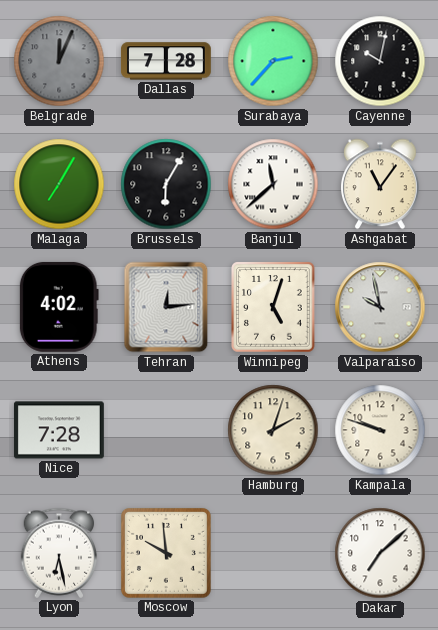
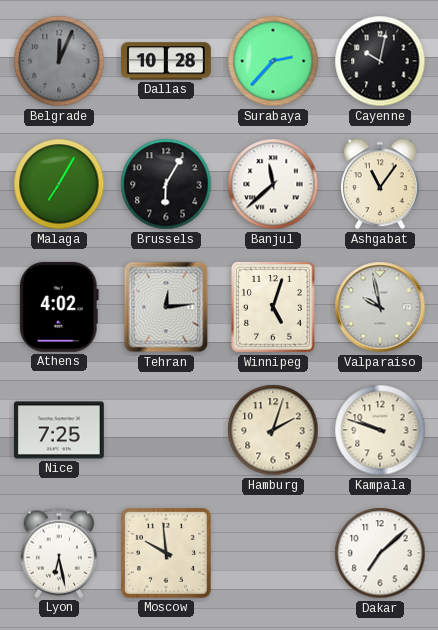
Dallas: 7:28 -> 10:28
Nice: 7:28 -> 7:25
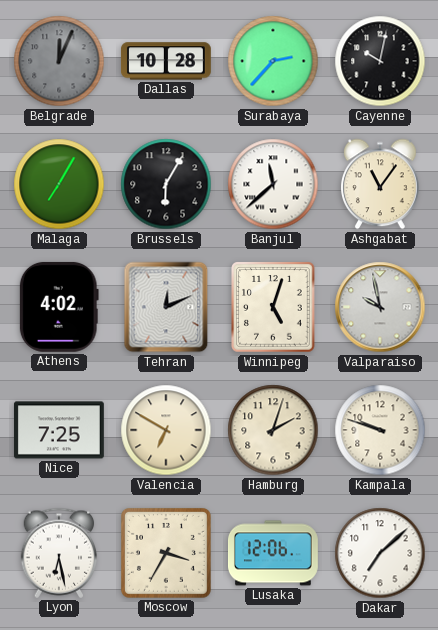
Tehran: 12:14 -> 12:11
Valencia: none -> 6:50
Moscow: 9:59 -> 3:35
Lusaka: none -> 12:06
